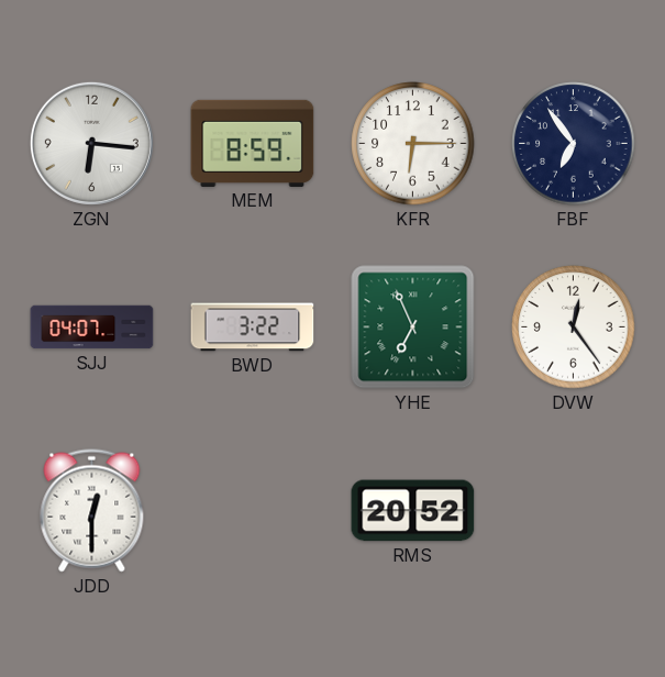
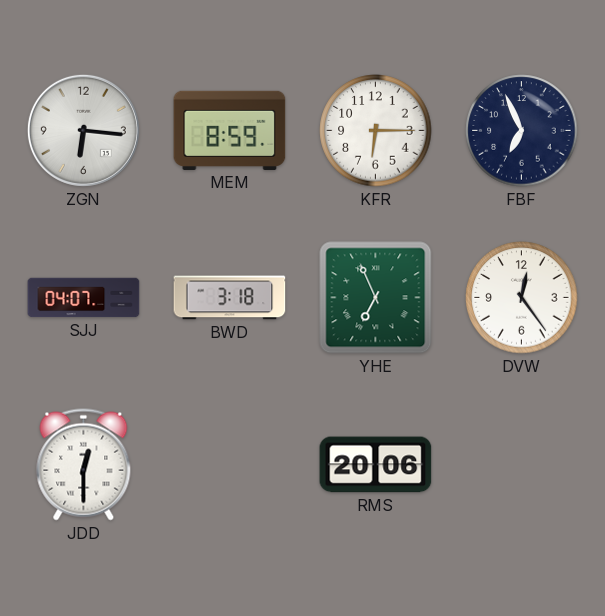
FBF: 6:54 -> 6:56
BWD: 3:22 -> 3:18
RMS: 20:52 -> 20:06
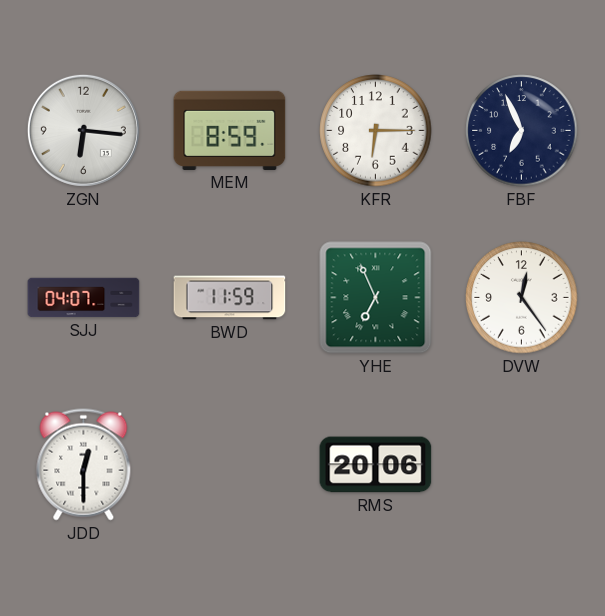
BWD: 3:18 -> 11:59
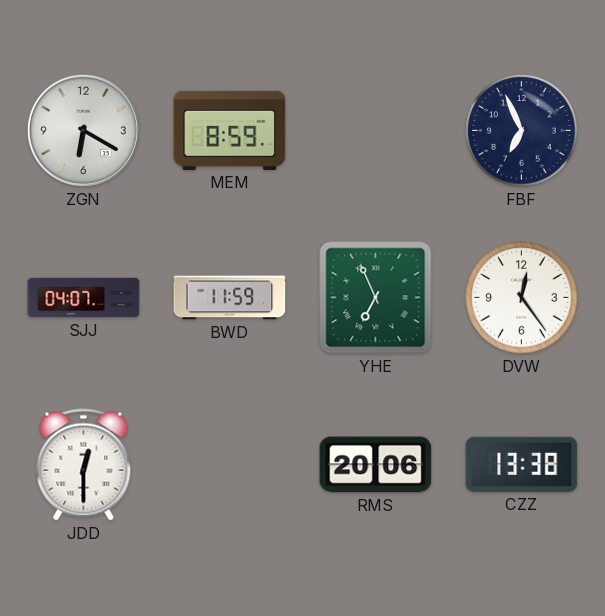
ZGN: 6:16 -> 6:20
KFR: 6:15 -> none
CZZ: none -> 13:38
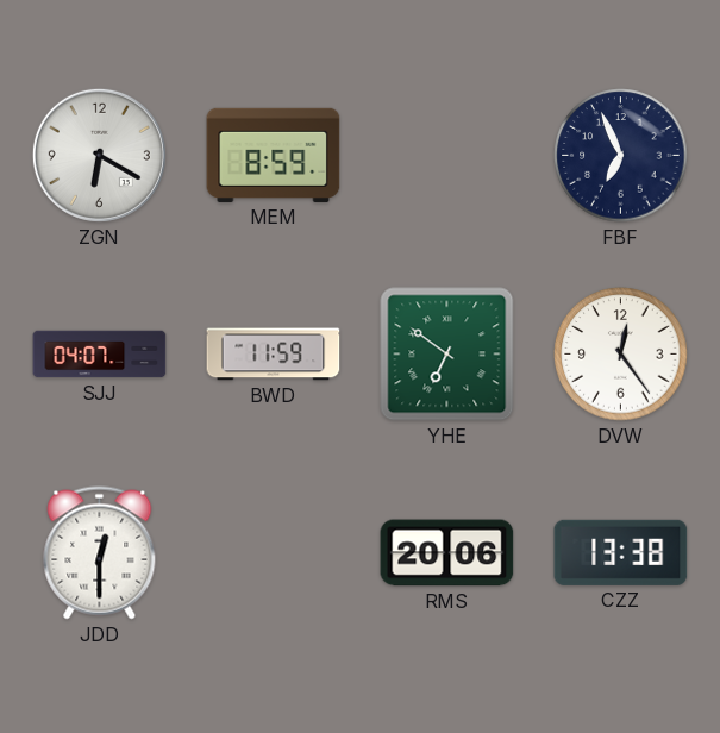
YHE: 6:56 -> 6:51
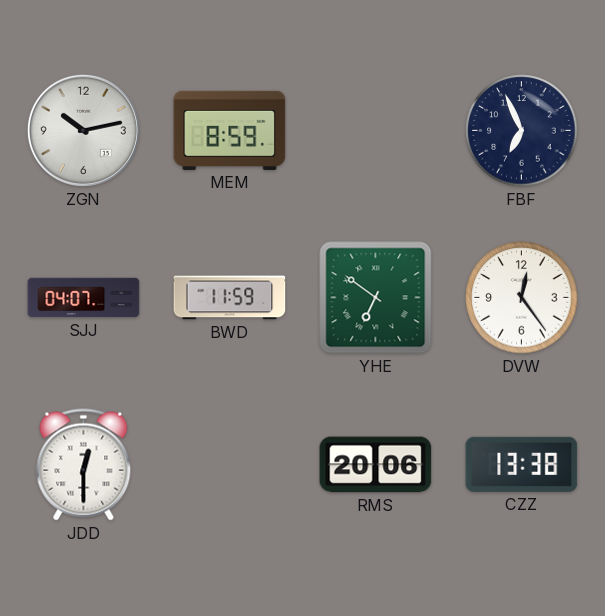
ZGN: 6:20 -> 10:13
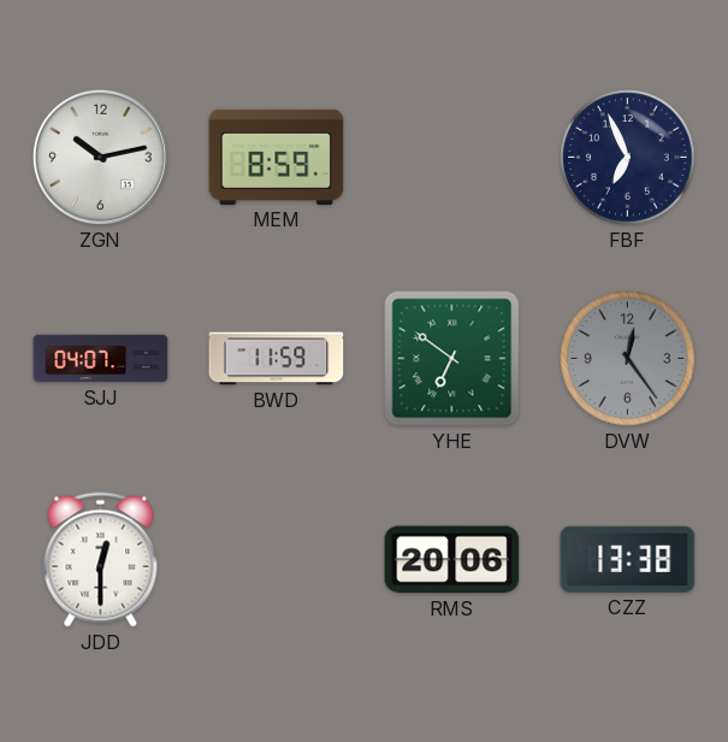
DVW dial: white -> grey
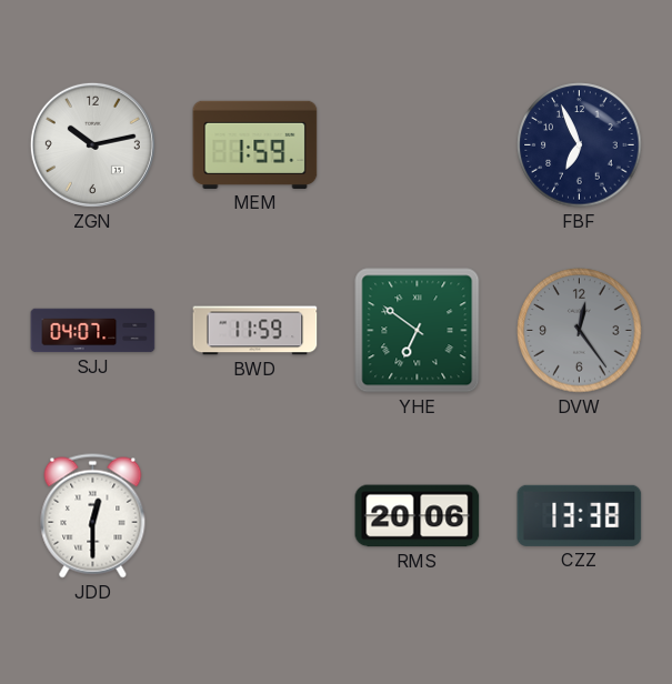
MEM: 8:59 -> 1:59
